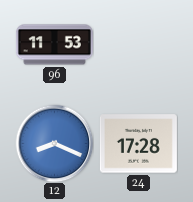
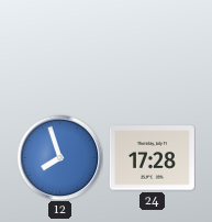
96: 11:53 -> none
12: 8:19 -> 7:57
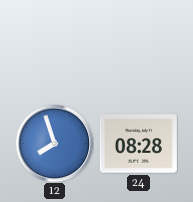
24: 17:28 -> 08:28
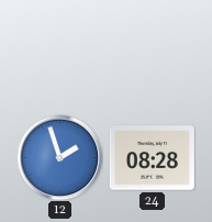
12: 7:57 -> 1:57
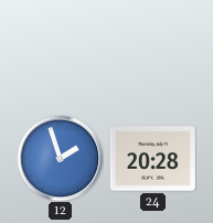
24: 08:28 -> 20:28
